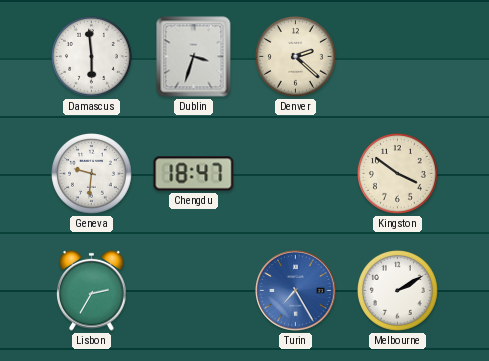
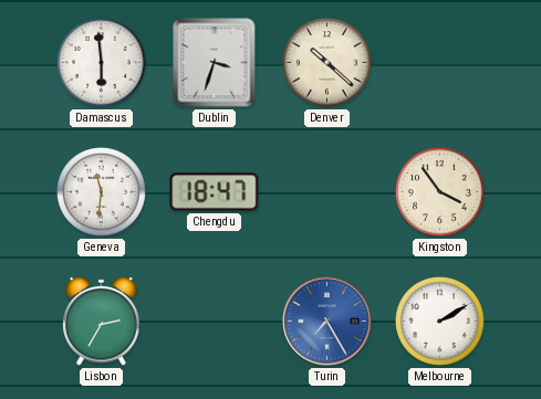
Denver: 2:22 -> 10:22
Geneva: 9:31 -> 11:31
Kingston: 3:51 -> 3:54
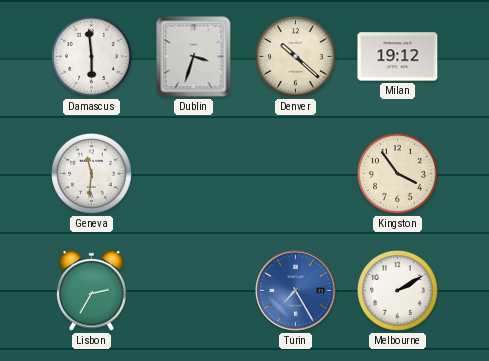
Milan: none -> 19:12
Chengdu: 18:47 -> none
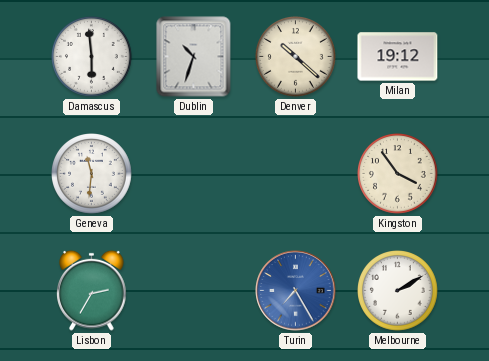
Dublin: 3:33 -> 10:33
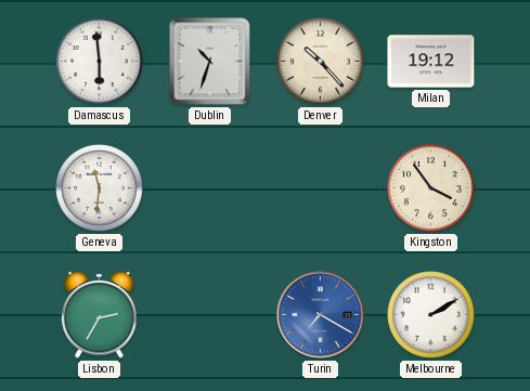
Denver: 10:22 -> 10:23
Turin: 7:25 -> 7:20
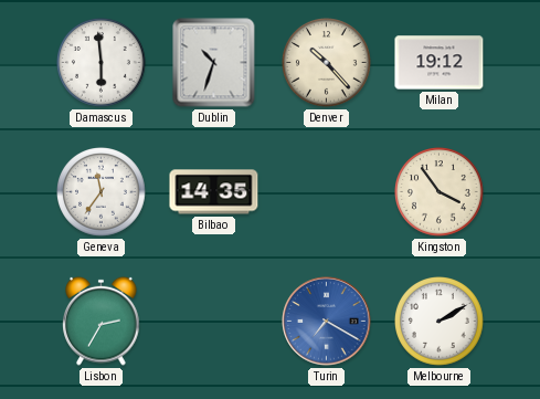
Geneva: 11:31 -> 11:36
Bilbao: none -> 14:35
